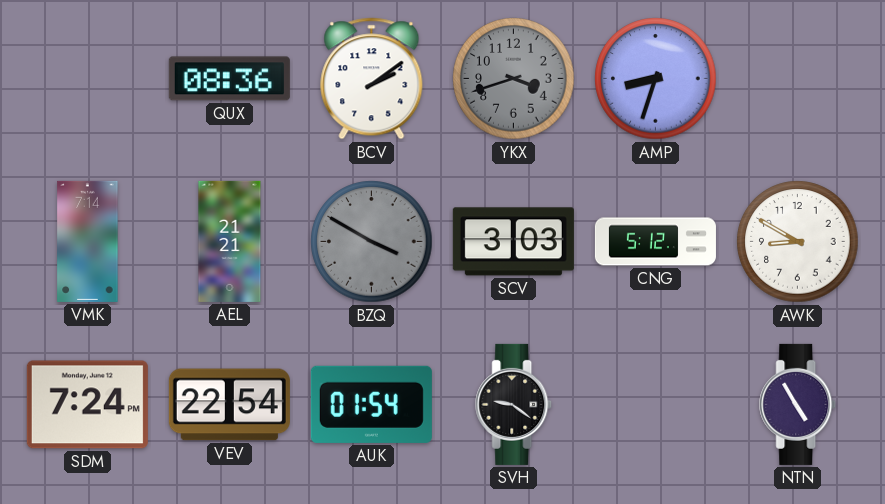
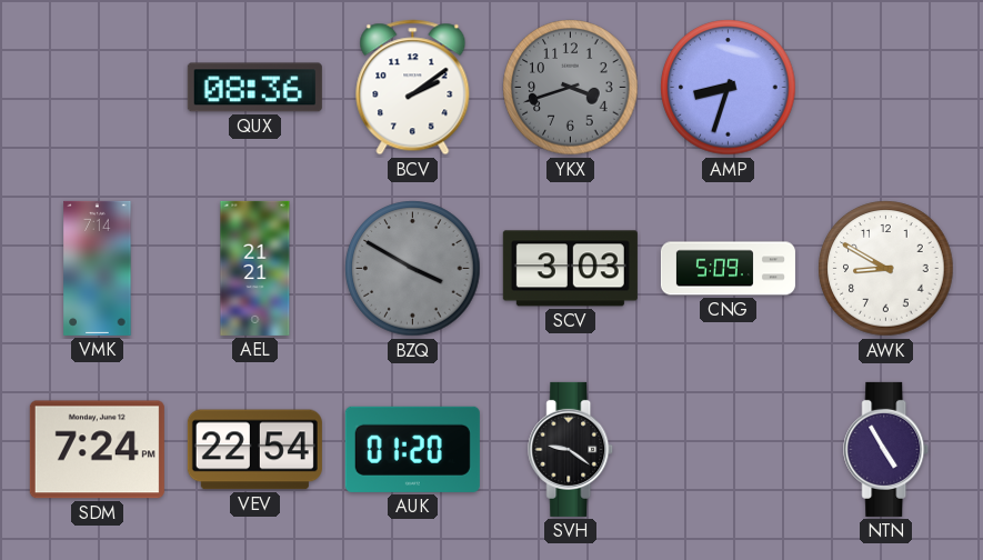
CNG: 5:12 -> 5:09
AUK: 01:54 -> 01:20
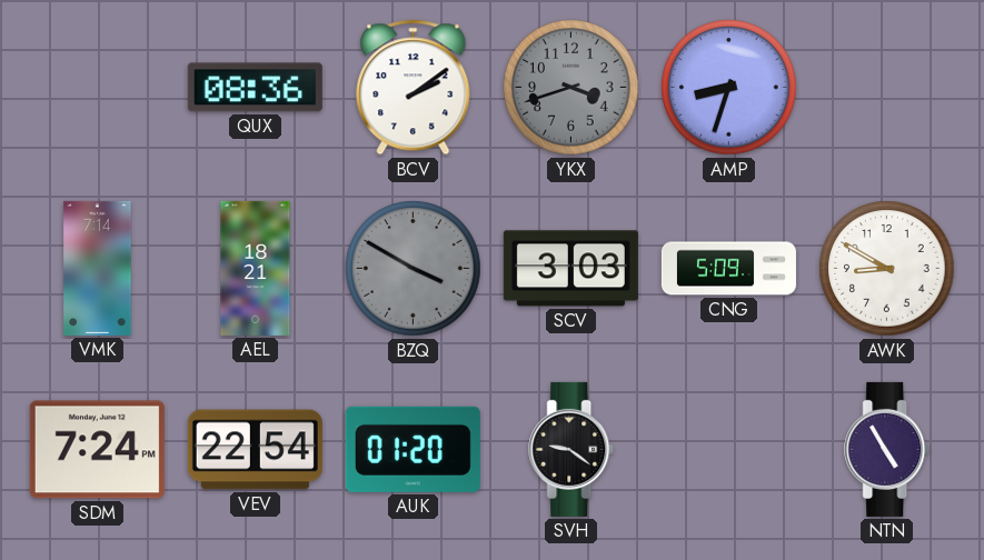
AEL: 21:21 -> 18:21
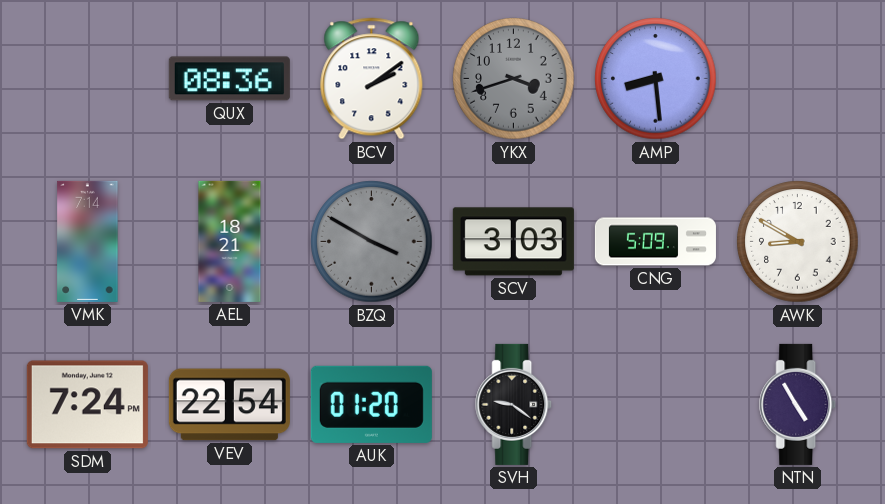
AMP: 8:33 -> 8:29
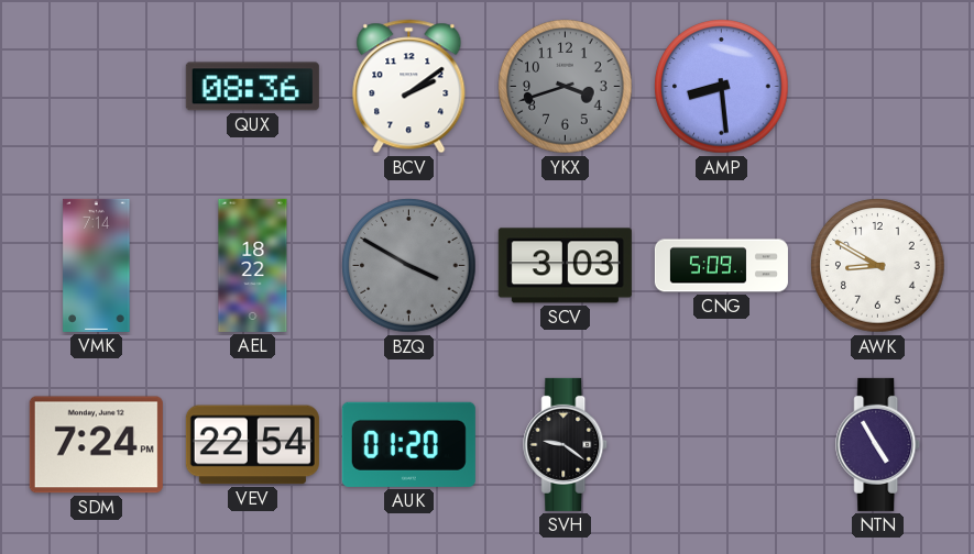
AEL: 18:21 -> 18:22
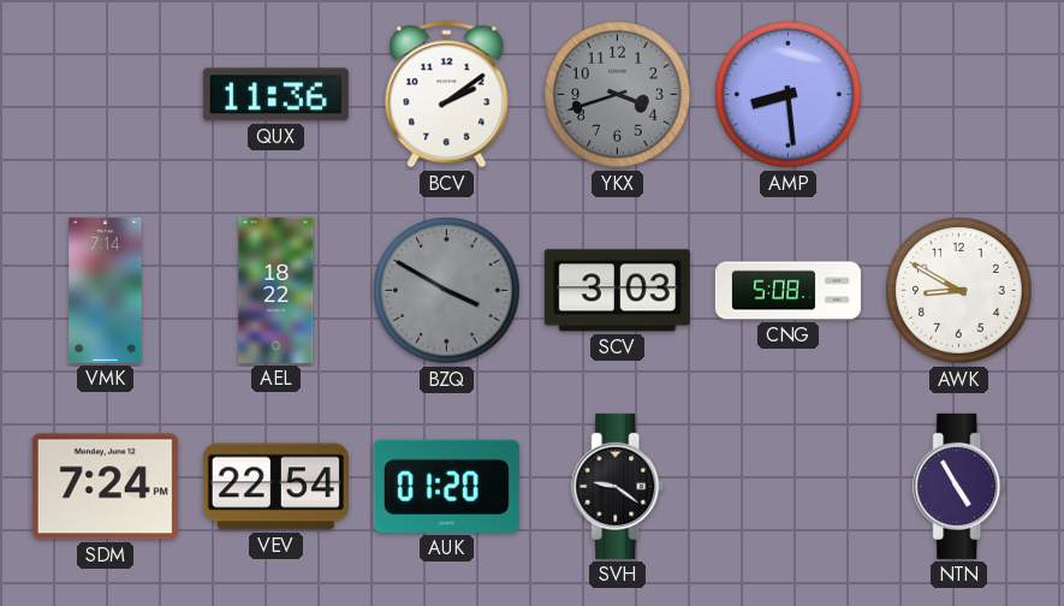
QUX: 08:36 -> 11:36
CNG: 5:09 -> 5:08
